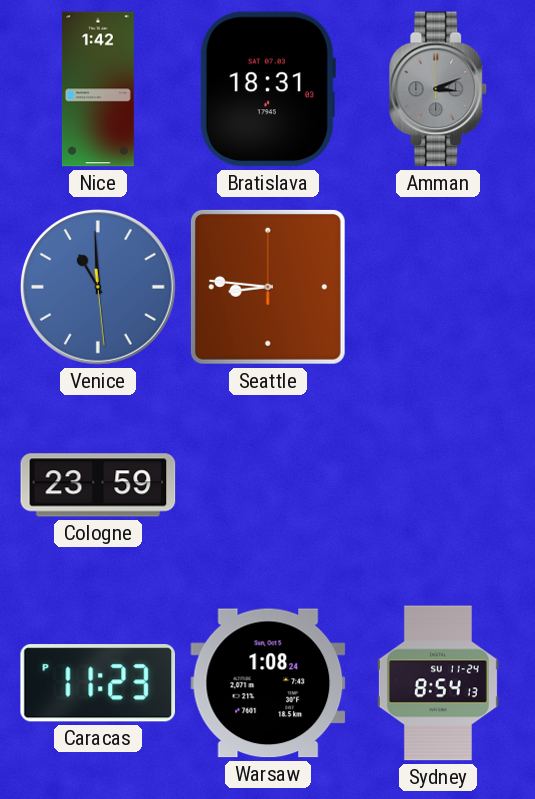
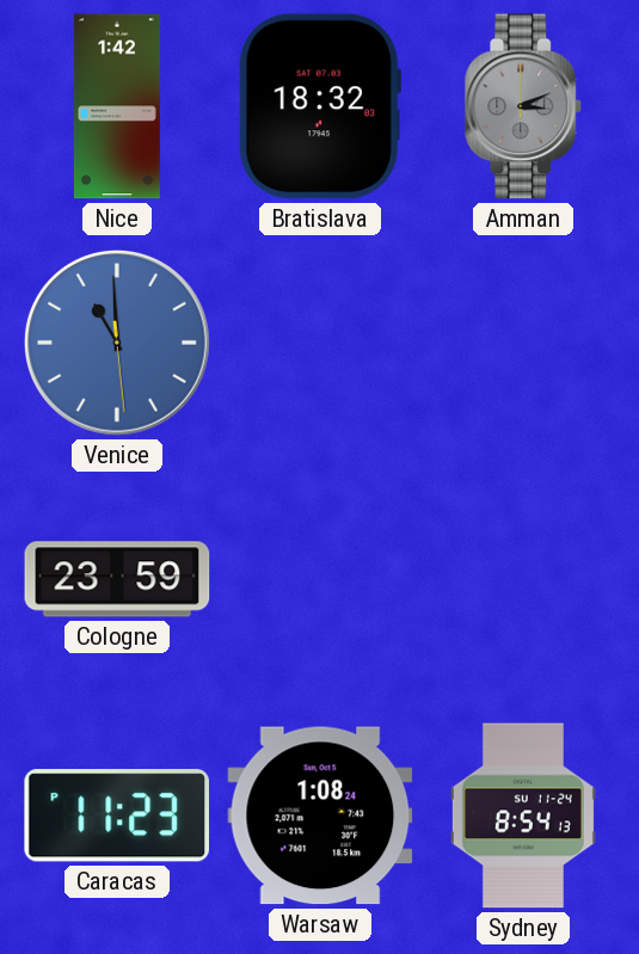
Bratislava: 18:31 -> 18:32
Seattle: 8:46 -> none
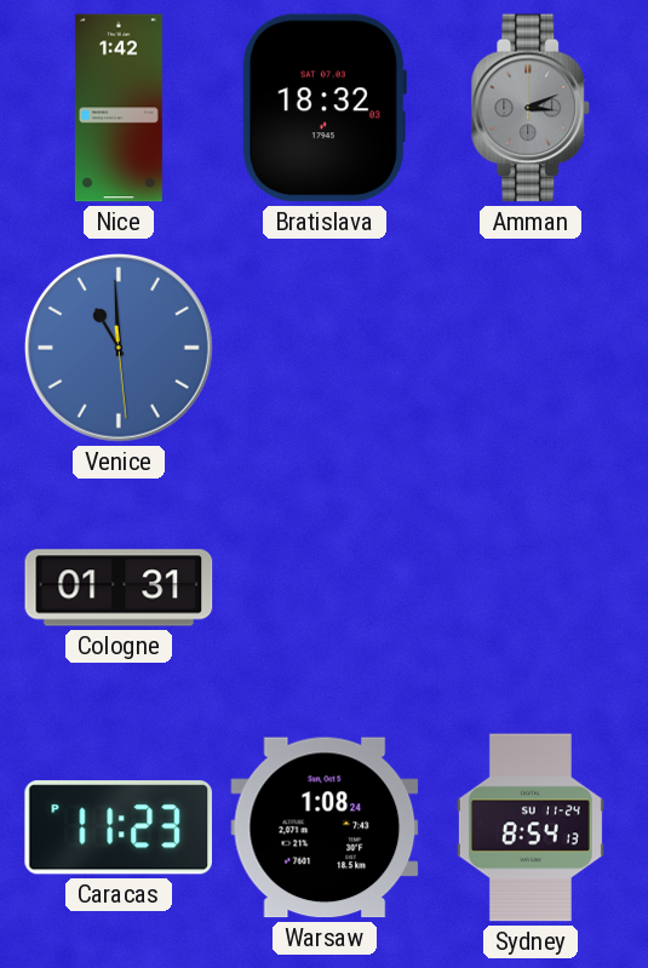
Cologne: 23:59 -> 01:31
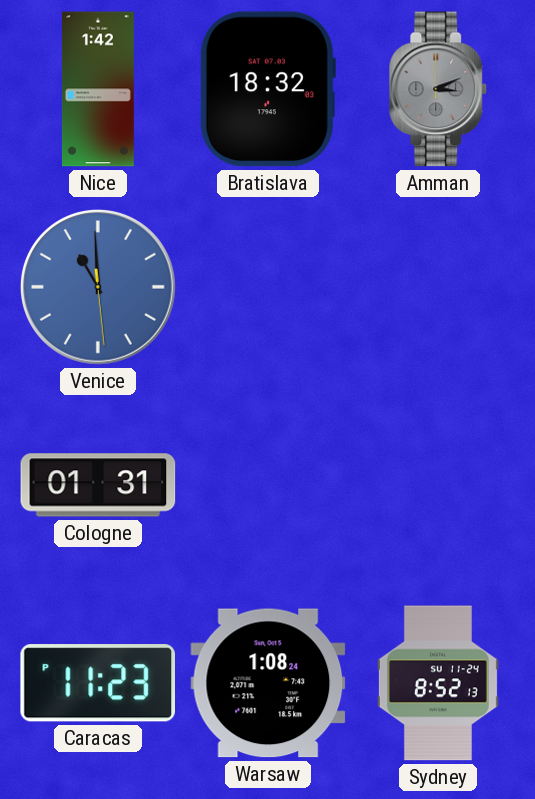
Sydney: 8:54 -> 8:52
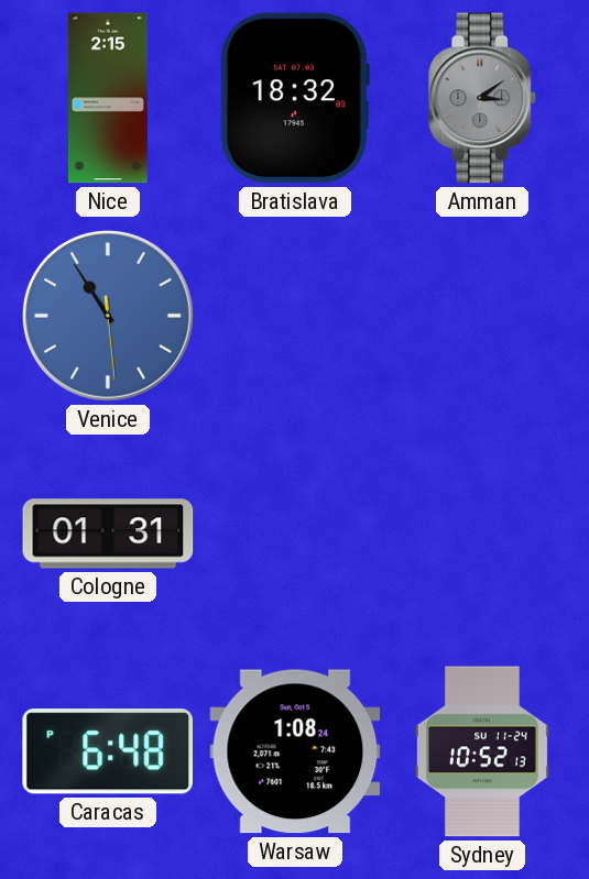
Nice: 1:42 -> 2:15
Amman: 3:11 -> 3:09
Venice: 10:59 -> 10:54
Caracas: 11:23 -> 6:48
Sydney: 8:52 -> 10:52
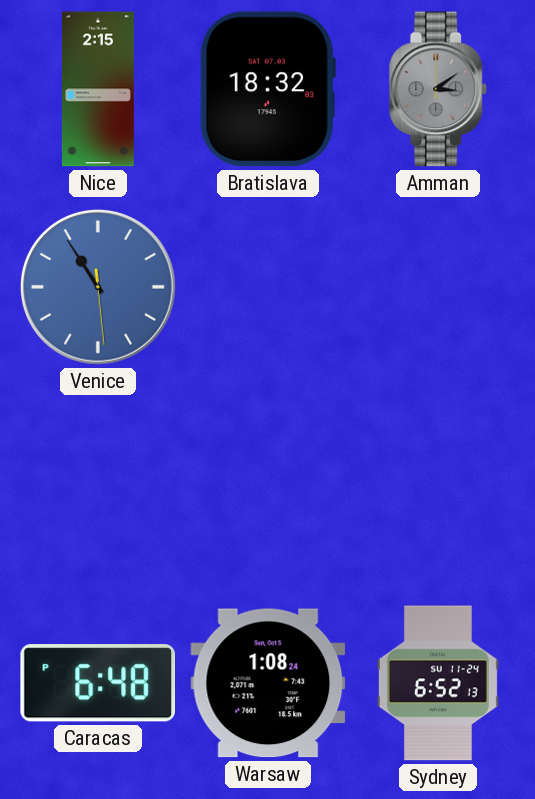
Cologne: 01:31 -> none
Sydney: 10:52 -> 6:52
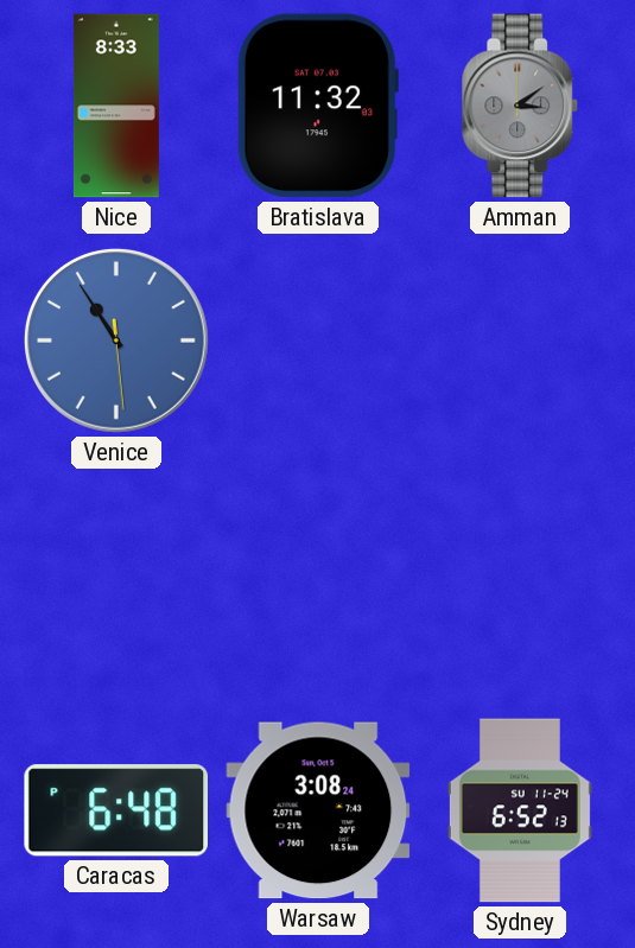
Nice: 2:15 -> 8:33
Bratislava: 18:32 -> 11:32
Warsaw: 1:08 -> 3:08
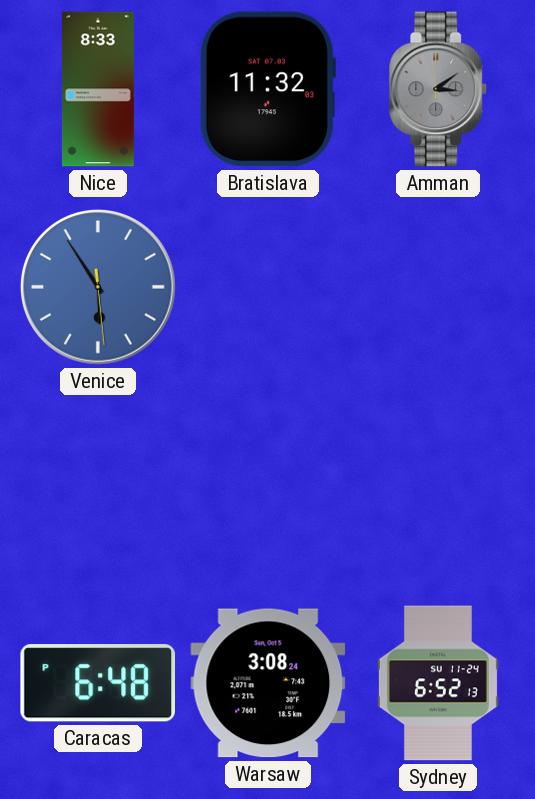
Venice: 10:54 -> 5:54
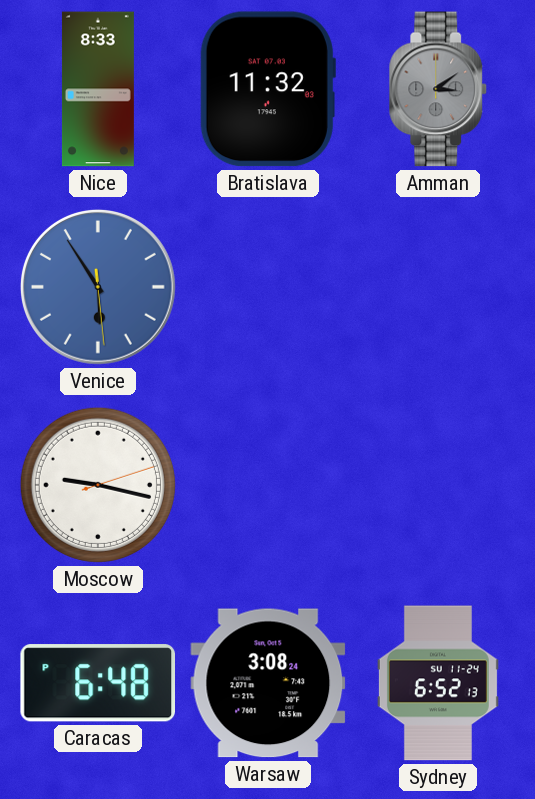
Moscow: none -> 9:17
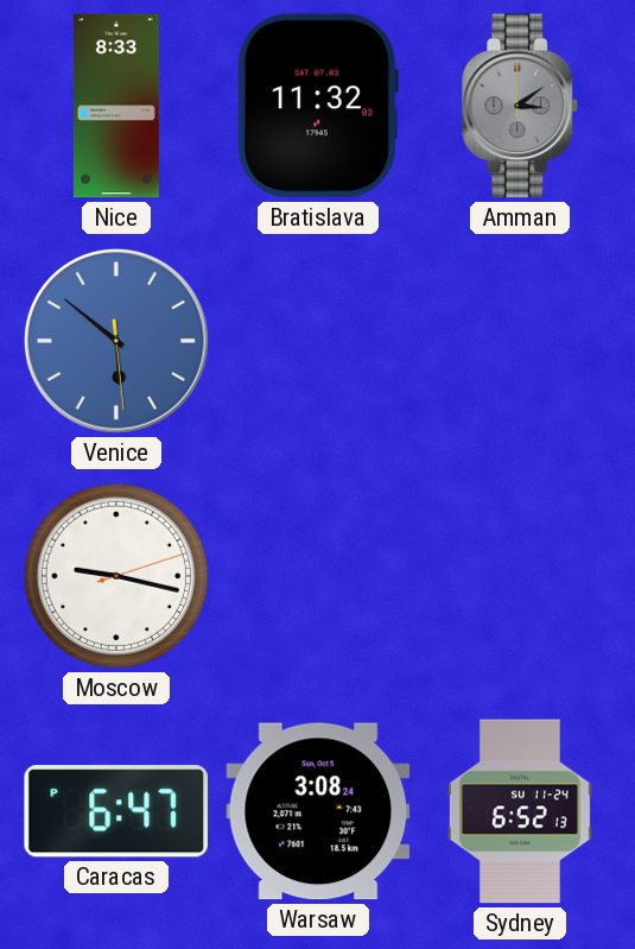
Venice: 5:54 -> 5:51
Caracas: 6:48 -> 6:47
